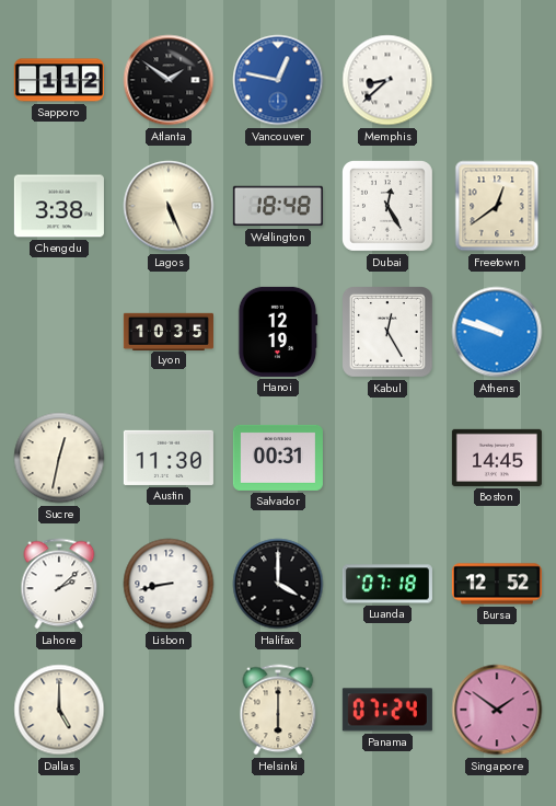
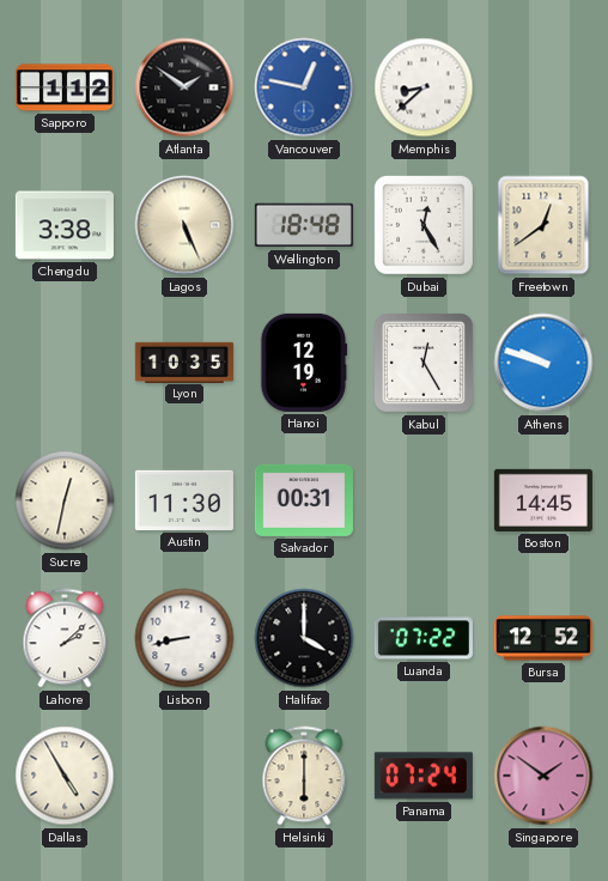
Luanda: 07:18 -> 07:22
Dallas: 5:00 -> 4:55
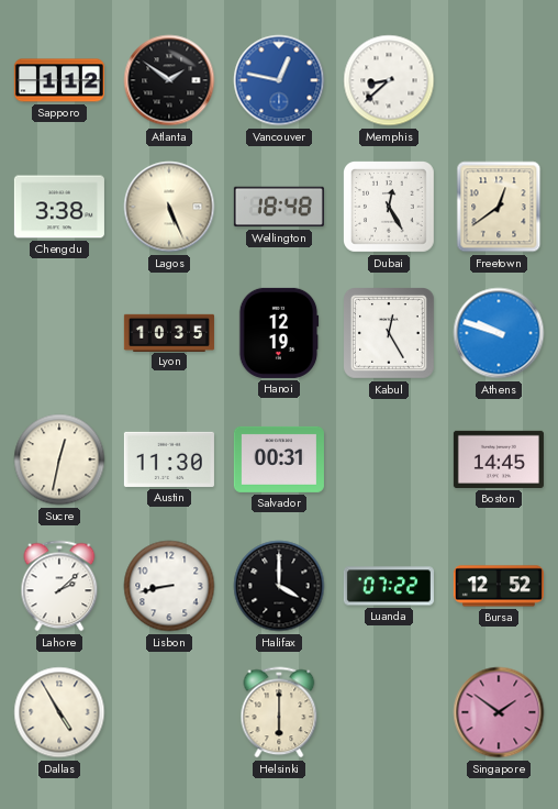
Panama: 07:24 -> none
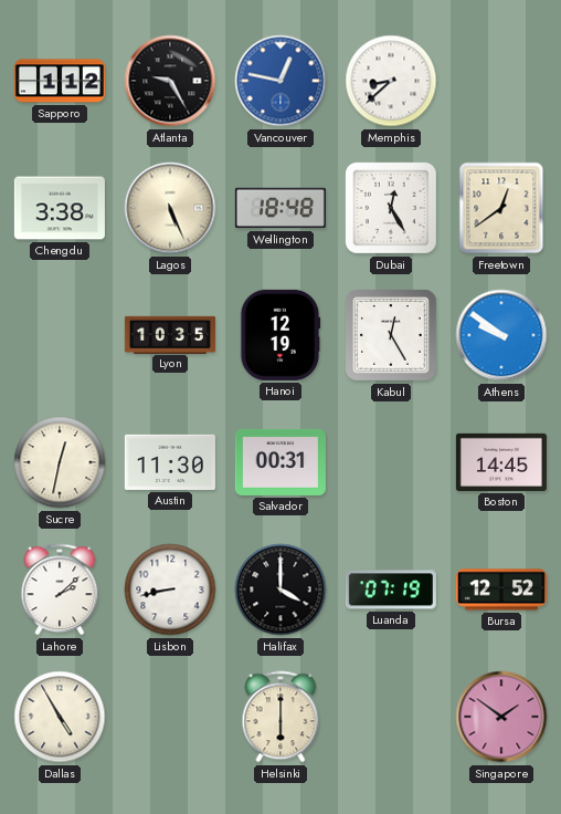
Atlanta: 1:51 -> 9:25
Athens: 9:48 -> 9:51
Luanda: 07:22 -> 07:19
